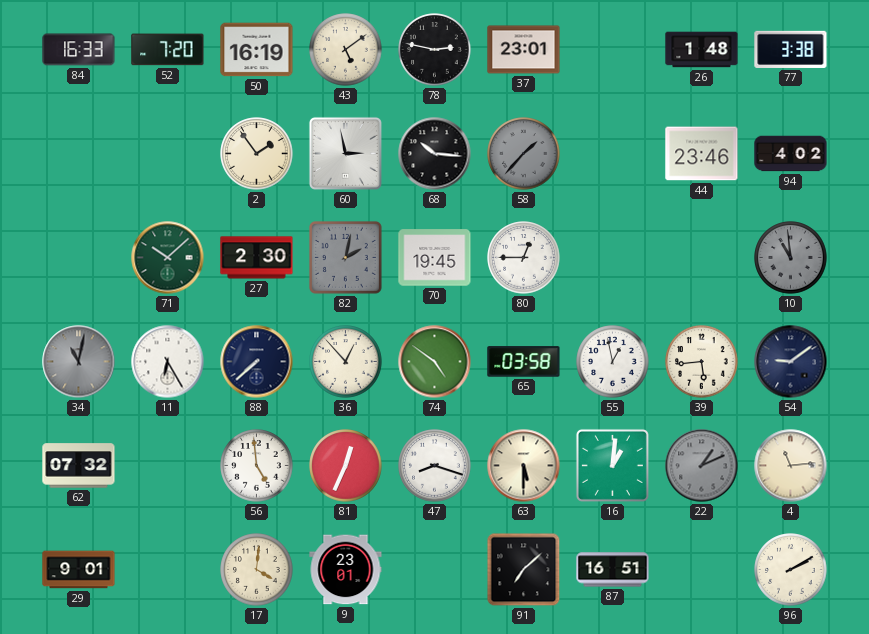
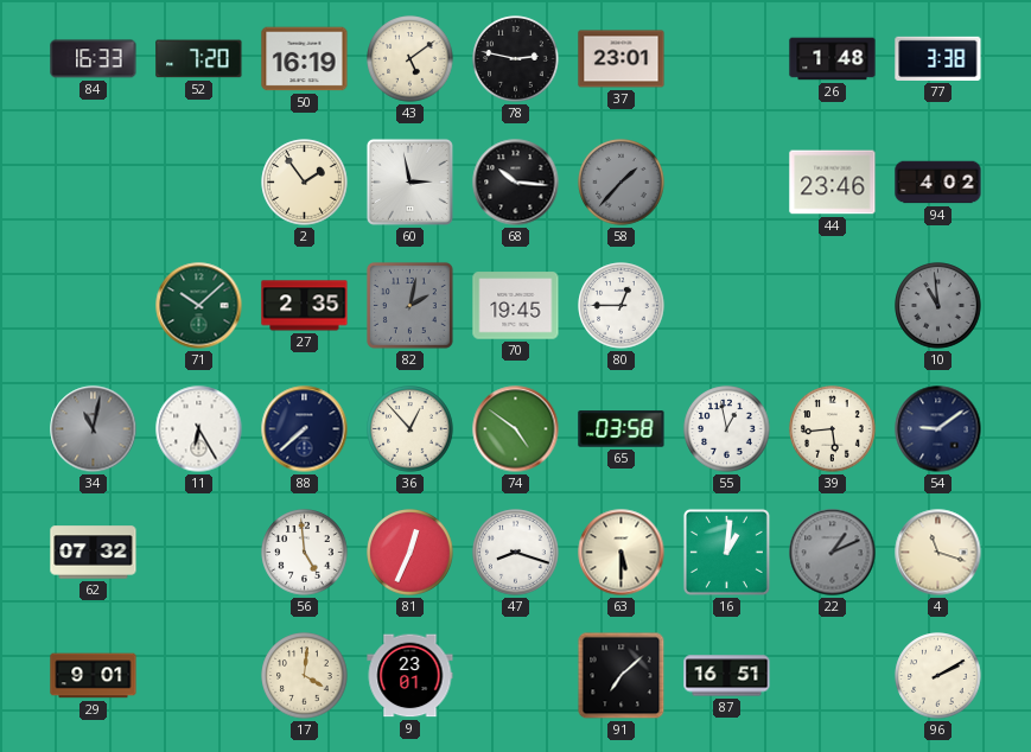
27: 2:30 -> 2:35
4: 11:14 -> 11:18
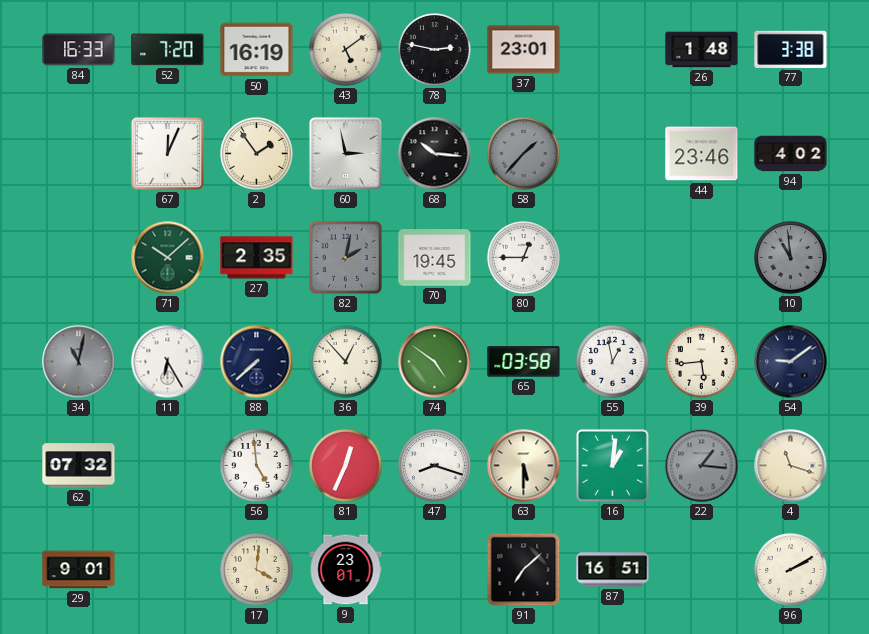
67: none -> 12:04
22: 1:11 -> 1:16
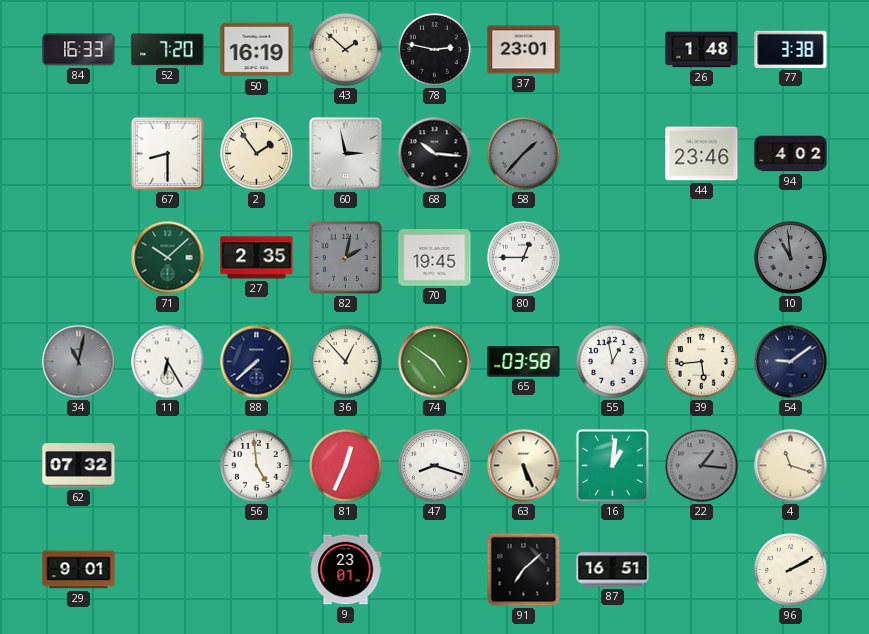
43: 5:09 -> 1:52
67: 12:04 -> 8:30
63: 5:30 -> 5:26
17: 4:01 -> none
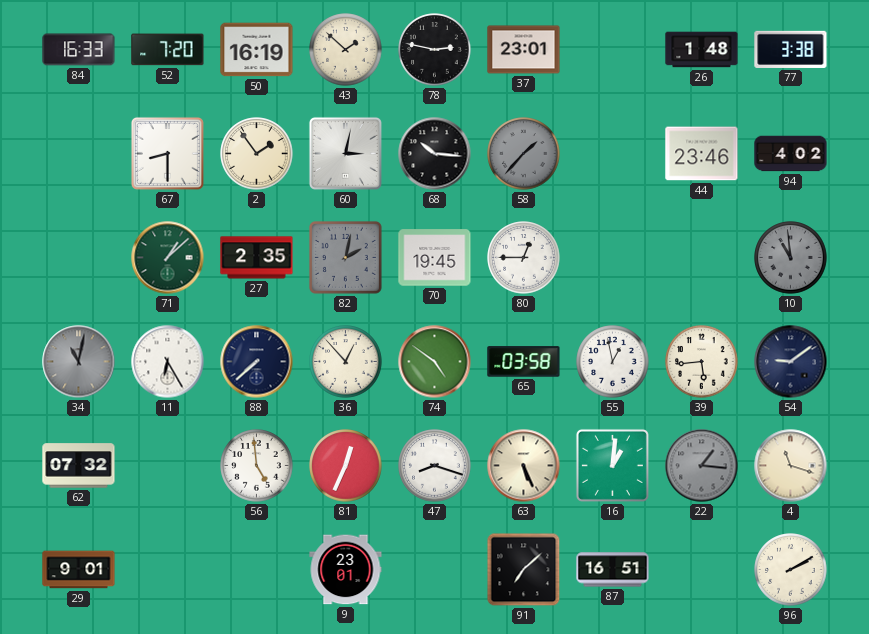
60: 2:58 -> 3:02
71: 10:08 -> 1:08
